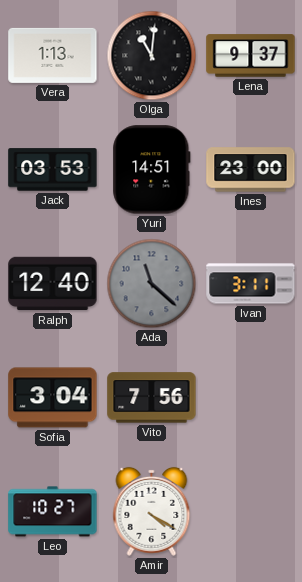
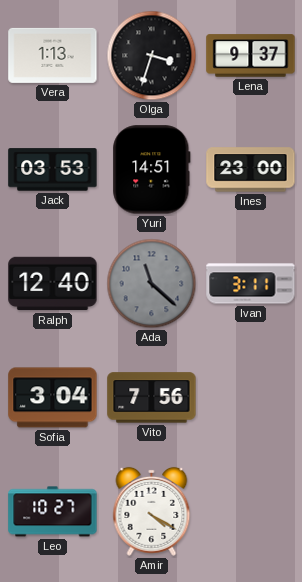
Olga: 11:01 -> 3:33
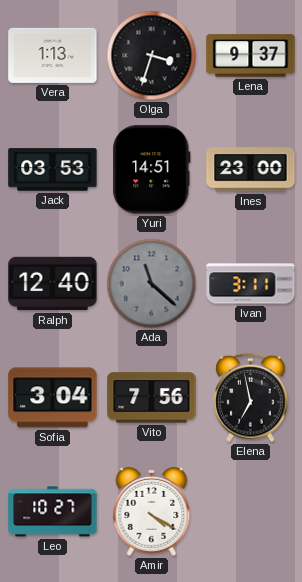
Elena: none -> 6:58
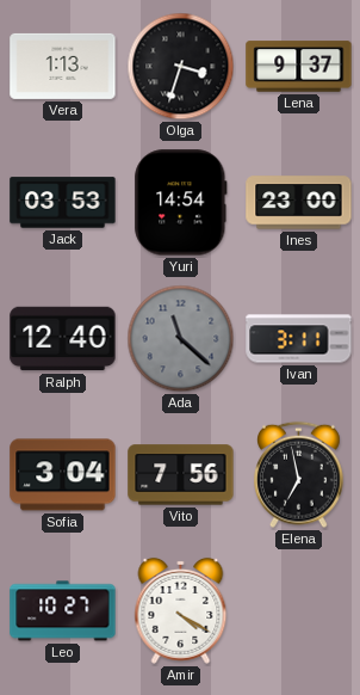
Yuri: 14:51 -> 14:54
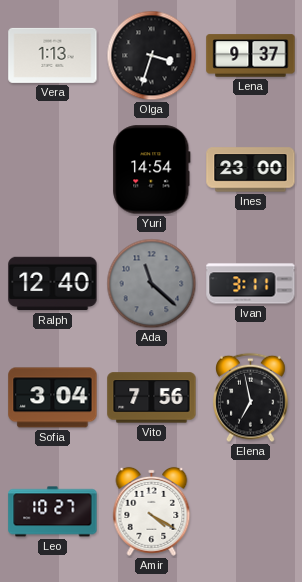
Jack: 03:53 -> none
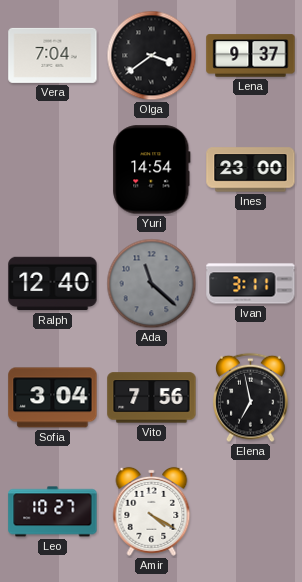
Vera: 1:13 -> 7:04
Olga: 3:33 -> 3:39
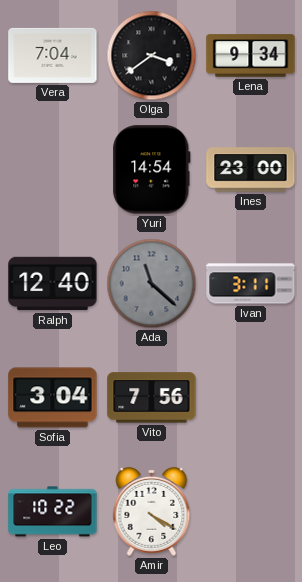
Lena: 9:37 -> 9:34
Elena: 6:58 -> none
Leo: 10:27 -> 10:22
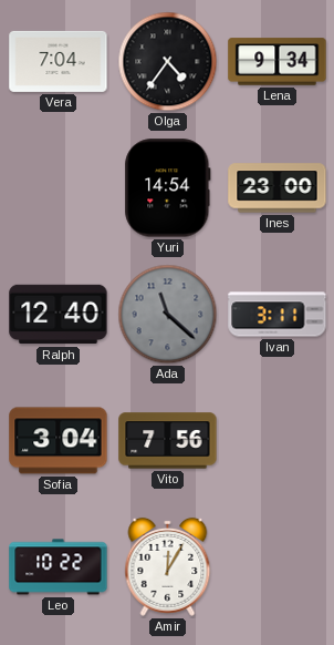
Olga: 3:39 -> 4:36
Amir: 4:20 -> 12:05
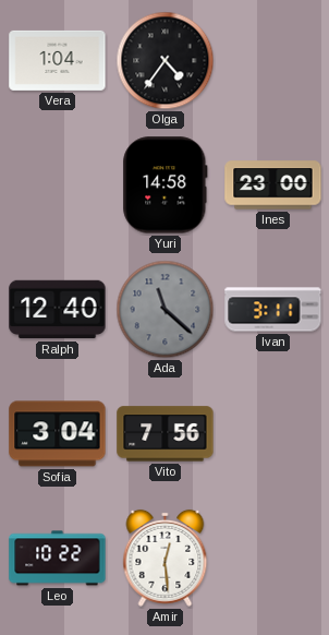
Vera: 7:04 -> 1:04
Lena: 9:34 -> none
Yuri: 14:54 -> 14:58
Amir: 12:05 -> 12:29
